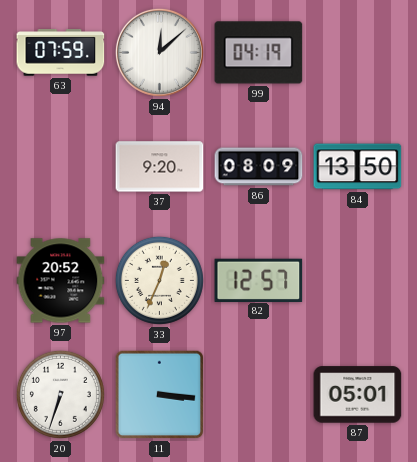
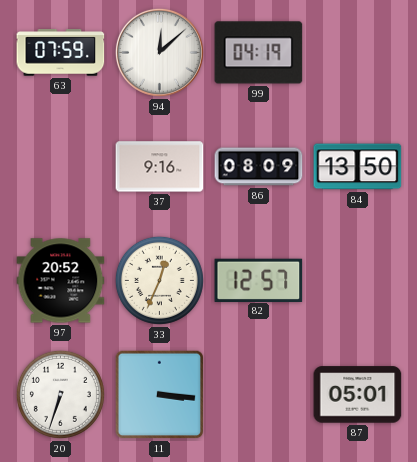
37: 9:20 -> 9:16
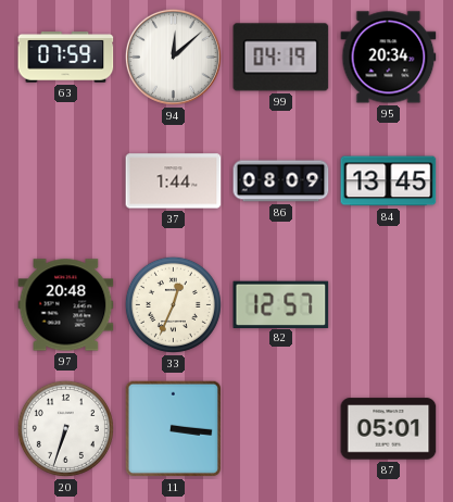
95: none -> 20:34
37: 9:16 -> 1:44
84: 13:50 -> 13:45
97: 20:52 -> 20:48
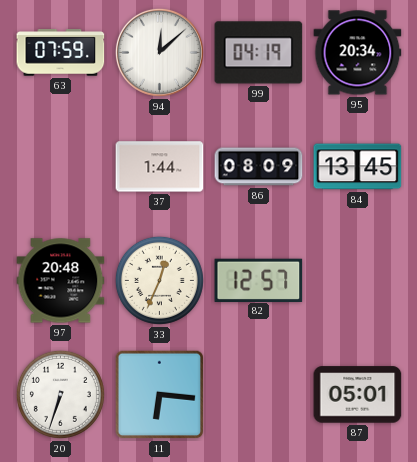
11: 3:16 -> 6:16
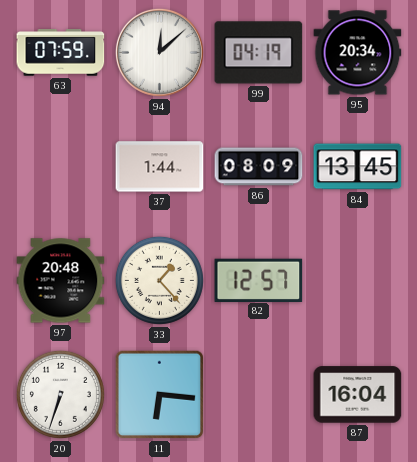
33: 12:34 -> 1:23
87: 05:01 -> 16:04
